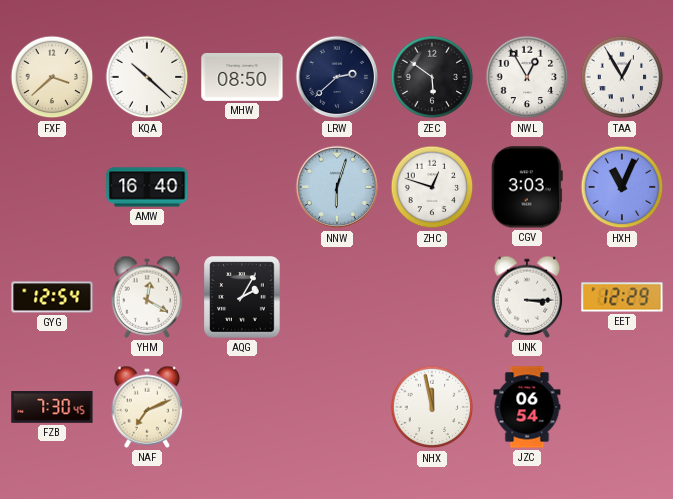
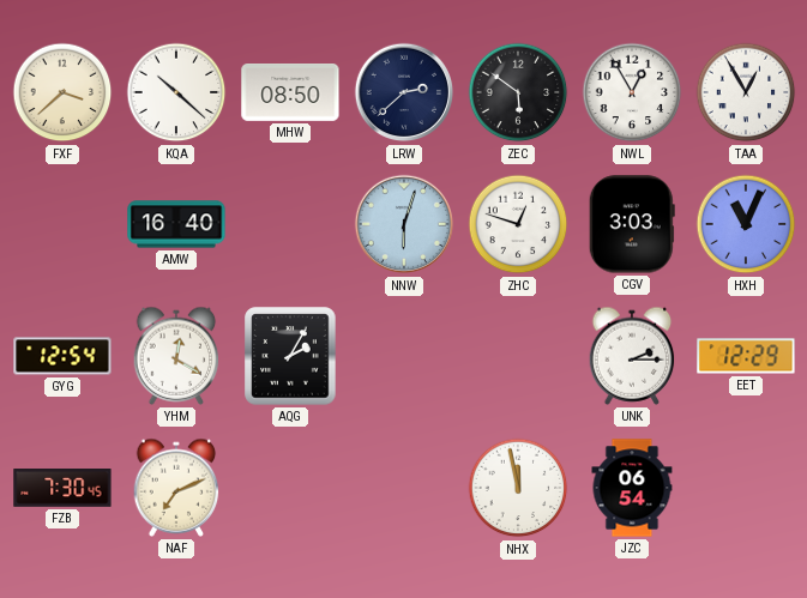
UNK: 3:15 -> 2:15
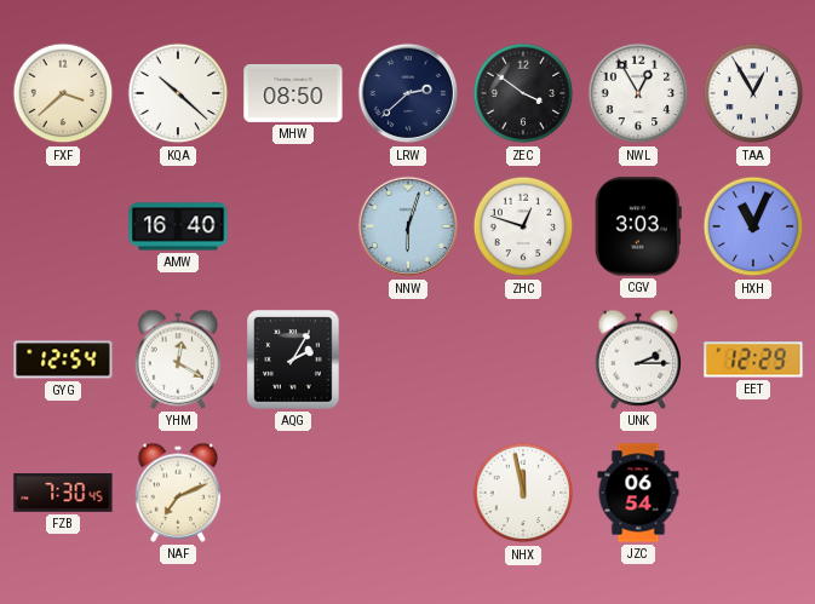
ZEC: 5:51 -> 3:51
